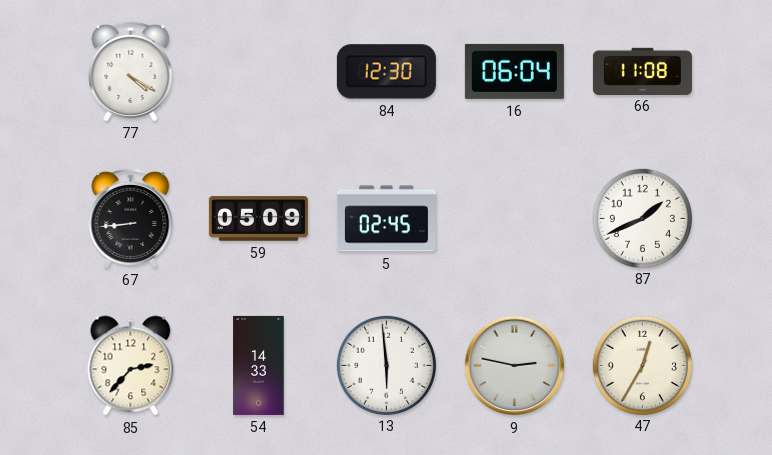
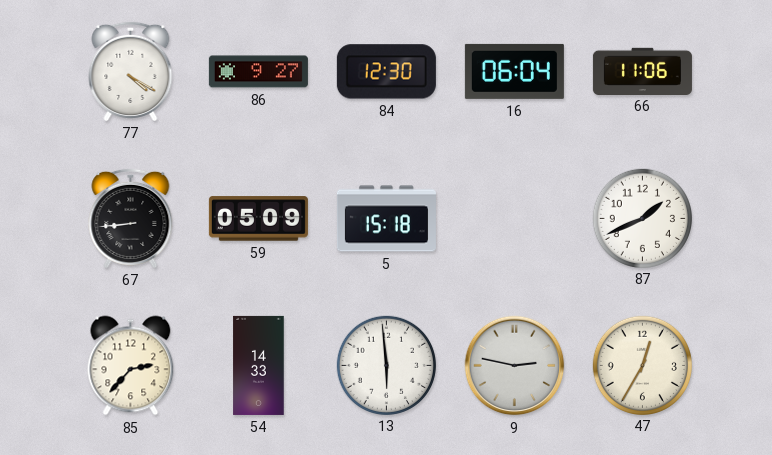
86: none -> 9:27
66: 11:08 -> 11:06
5: 02:45 -> 15:18
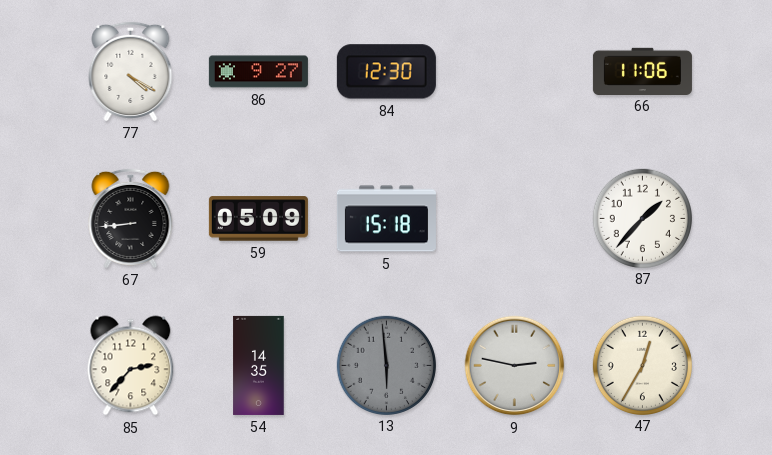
16: 06:04 -> none
87: 1:41 -> 1:37
54: 14:33 -> 14:35
13 dial: white -> grey
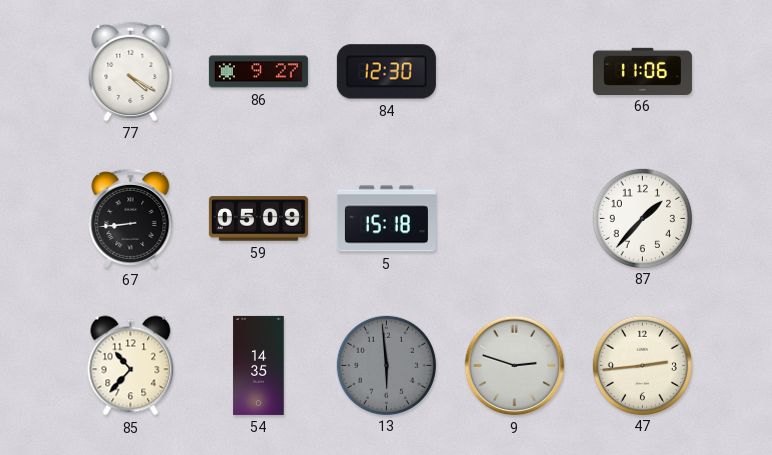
85: 2:37 -> 10:37
9: 2:47 -> 2:48
47: 12:35 -> 2:44
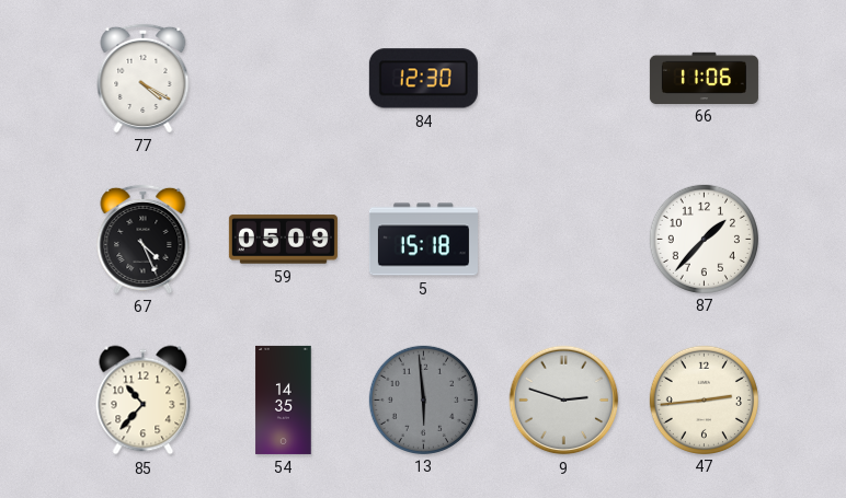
86: 9:27 -> none
67: 8:44 -> 4:26
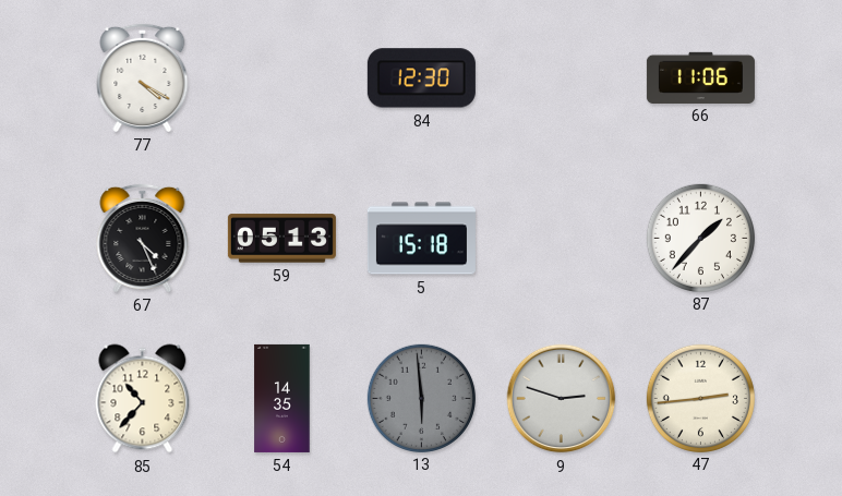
59: 05:09 -> 05:13
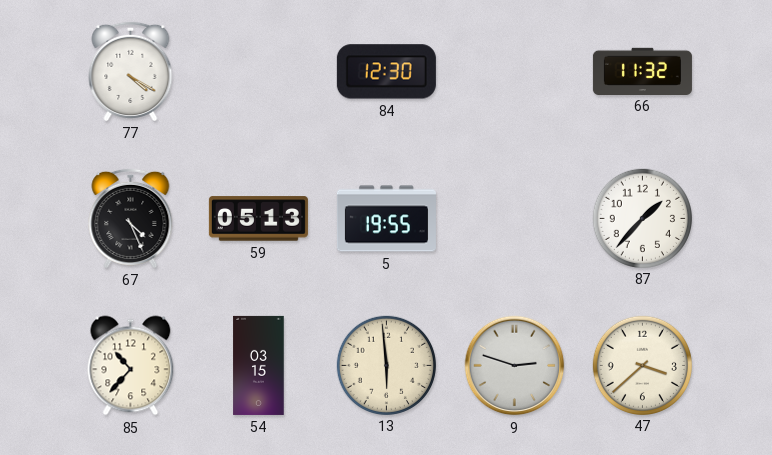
66: 11:06 -> 11:32
5: 15:18 -> 19:55
54: 14:35 -> 03:15
13 dial: grey -> cream
47: 2:44 -> 3:38
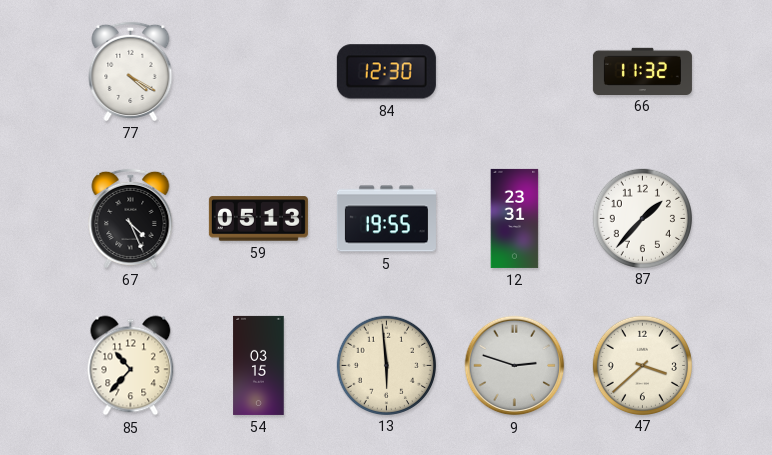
12: none -> 23:31
